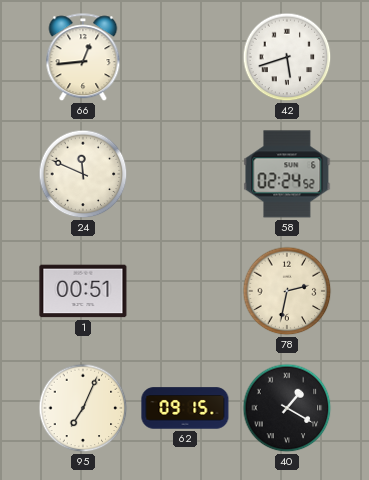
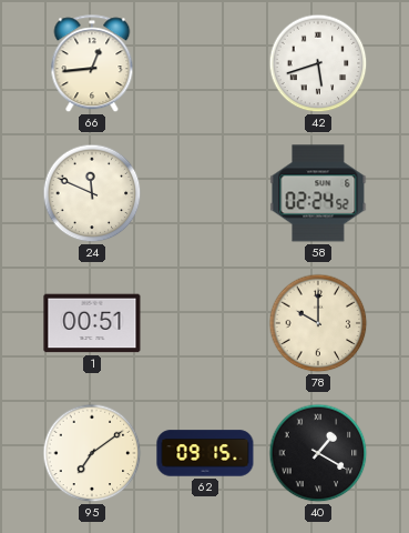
78: 2:32 -> 10:00
95: 7:04 -> 7:09
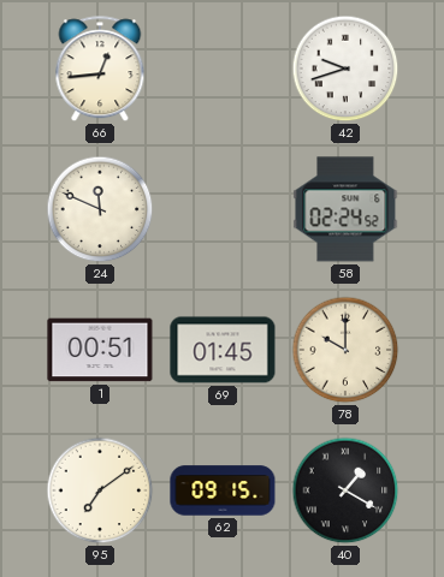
42: 5:42 -> 9:42
69: none -> 01:45
